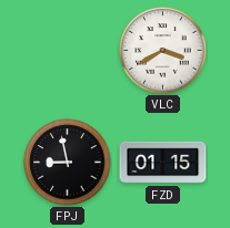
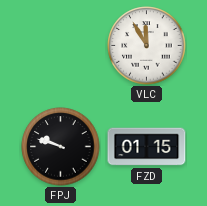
VLC: 3:40 -> 11:55
FPJ: 8:58 -> 9:48
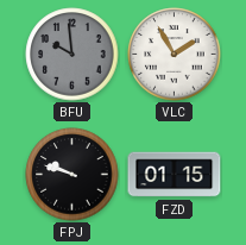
BFU: none -> 9:59
VLC: 11:55 -> 1:55
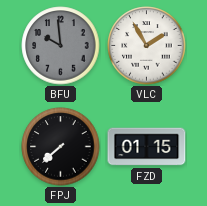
FPJ: 9:48 -> 7:38
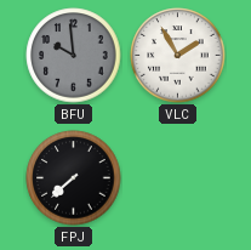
FZD: 01:15 -> none
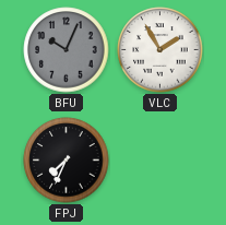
BFU: 9:59 -> 10:04
FPJ: 7:38 -> 7:34
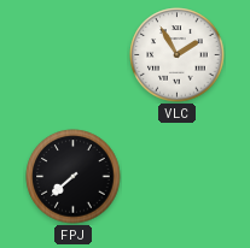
BFU: 10:04 -> none
FPJ: 7:34 -> 7:38
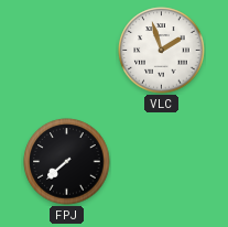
VLC: 1:55 -> 1:57
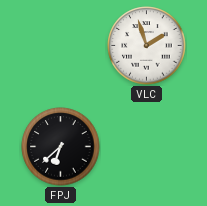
FPJ: 7:38 -> 6:38
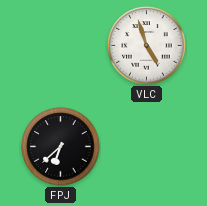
VLC: 1:57 -> 4:57
